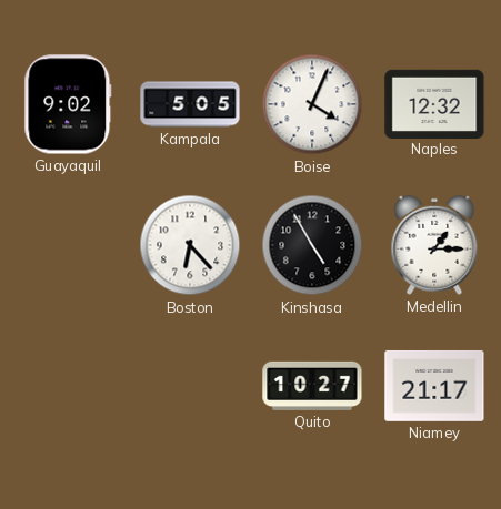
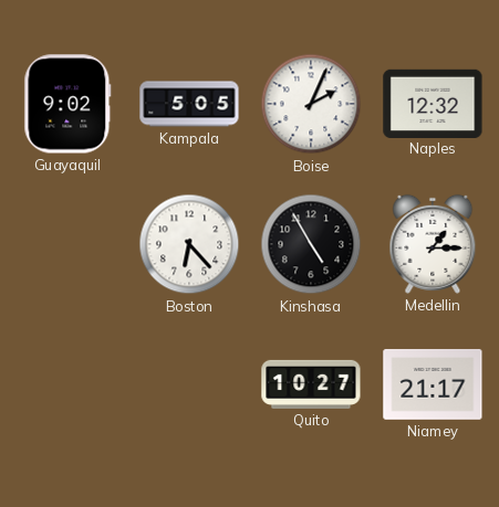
Boise: 4:04 -> 2:04
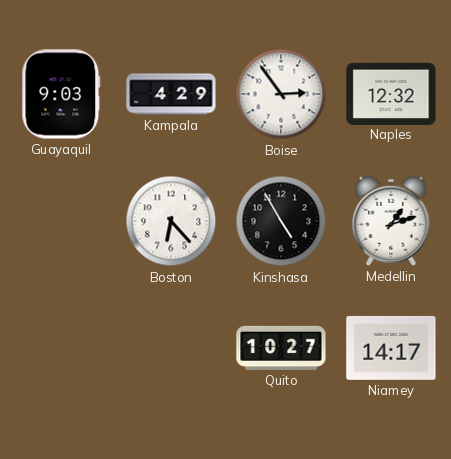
Guayaquil: 9:02 -> 9:03
Kampala: 5:05 -> 4:29
Boise: 2:04 -> 2:54
Medellin: 1:15 -> 1:12
Niamey: 21:17 -> 14:17
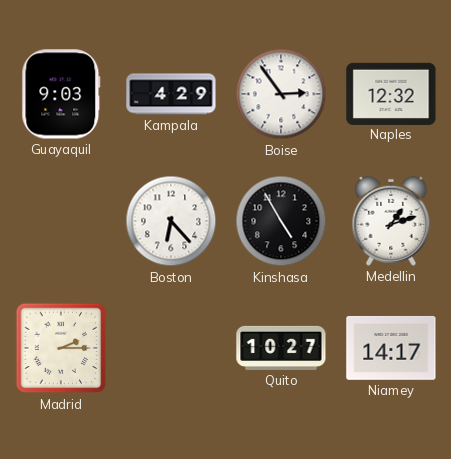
Madrid: none -> 2:15
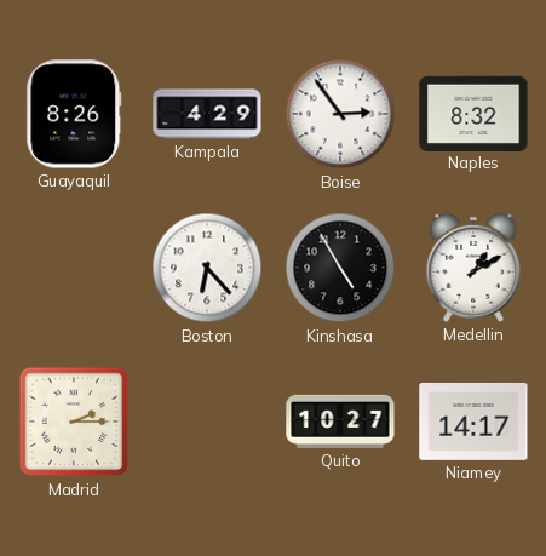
Guayaquil: 9:03 -> 8:26
Naples: 12:32 -> 8:32
Medellin: 1:12 -> 1:10
